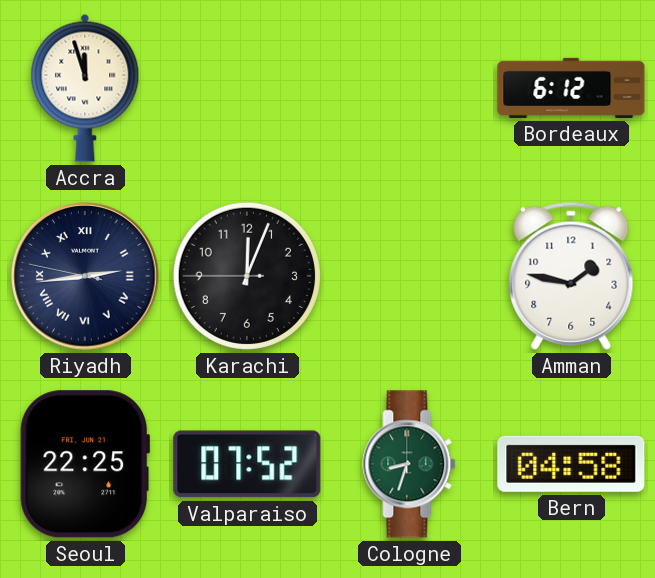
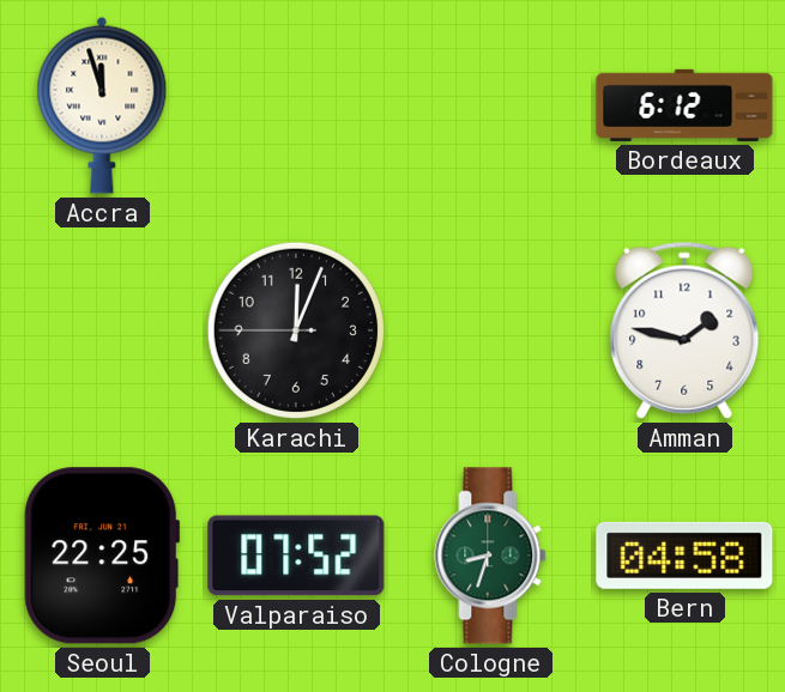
Riyadh: 2:43 -> none
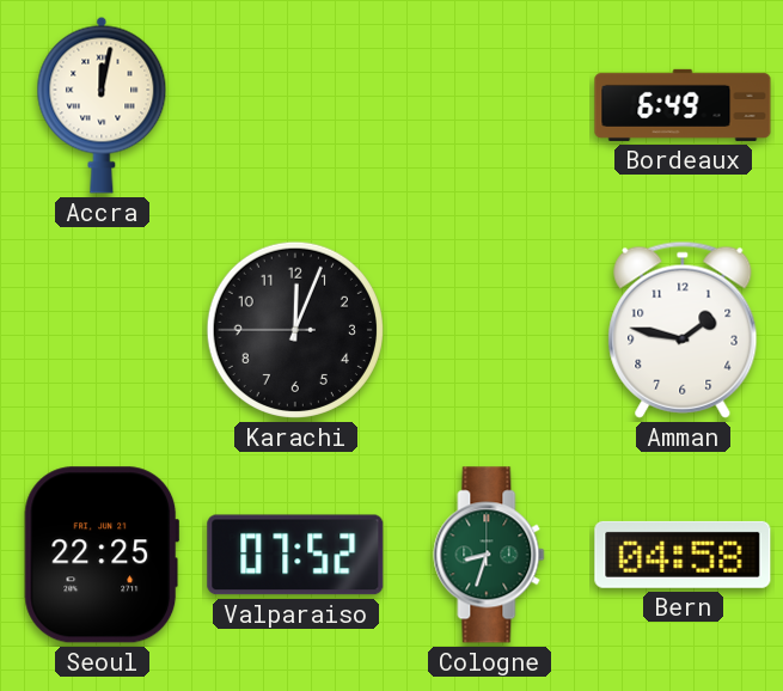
Accra: 11:57 -> 12:02
Bordeaux: 6:12 -> 6:49
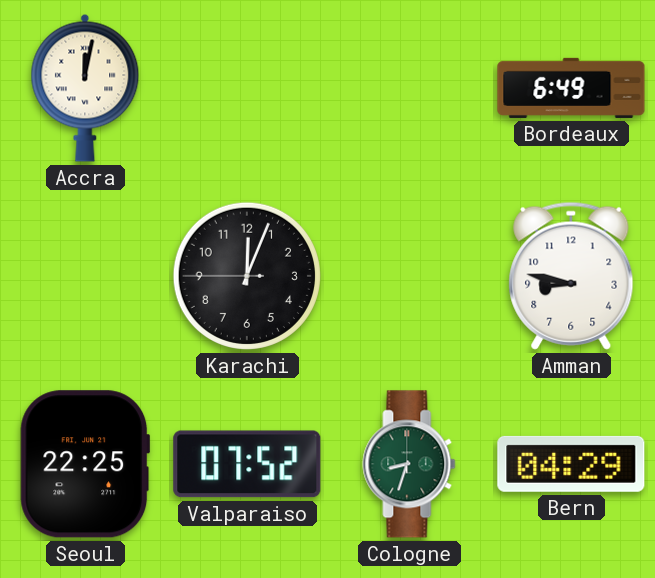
Amman: 1:47 -> 8:47
Bern: 04:58 -> 04:29
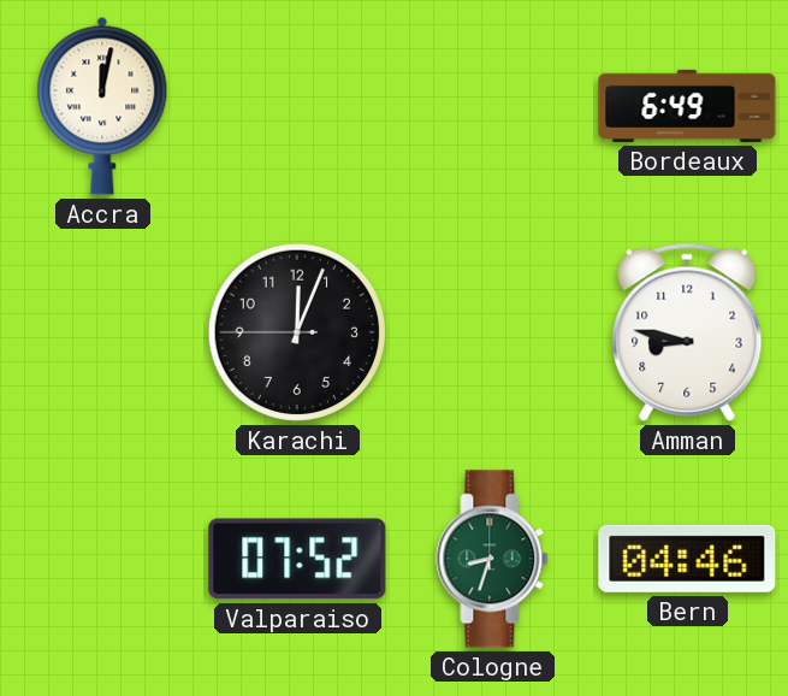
Seoul: 22:25 -> none
Bern: 04:29 -> 04:46
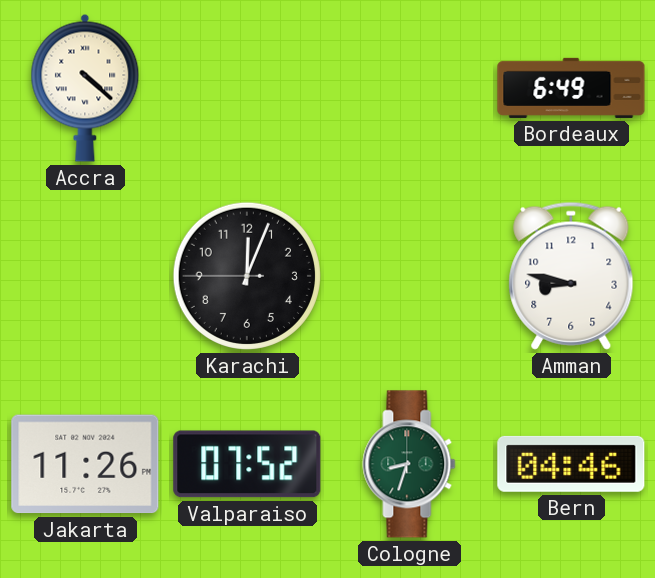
Accra: 12:02 -> 4:22
Jakarta: none -> 11:26
